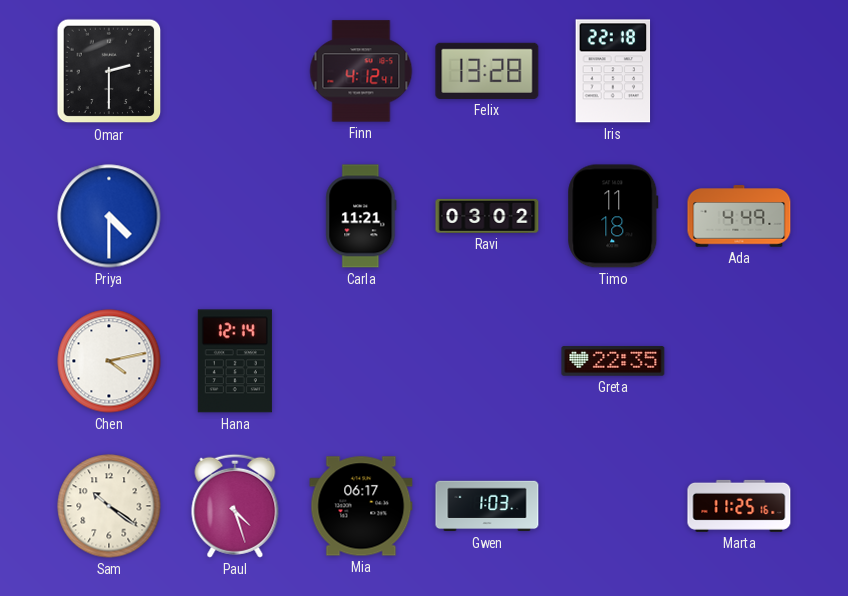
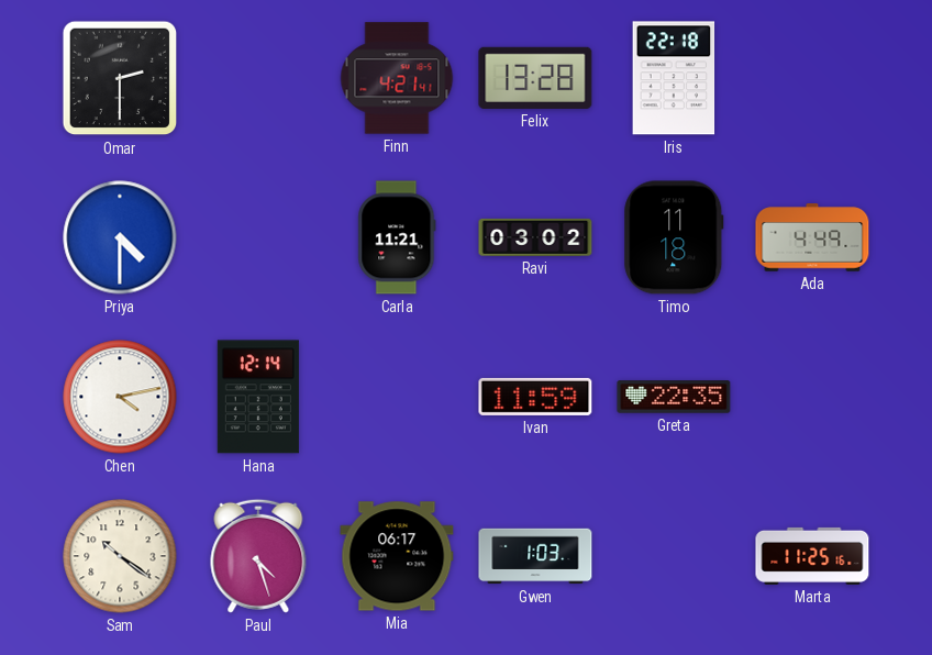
Finn: 4:12 -> 4:21
Ivan: none -> 11:59
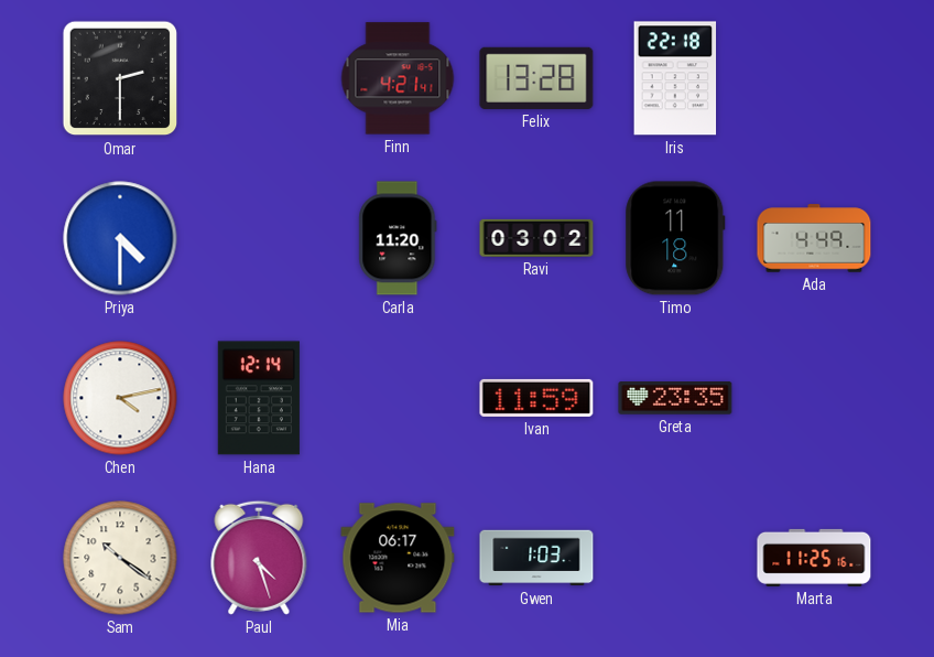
Carla: 11:21 -> 11:20
Greta: 22:35 -> 23:35
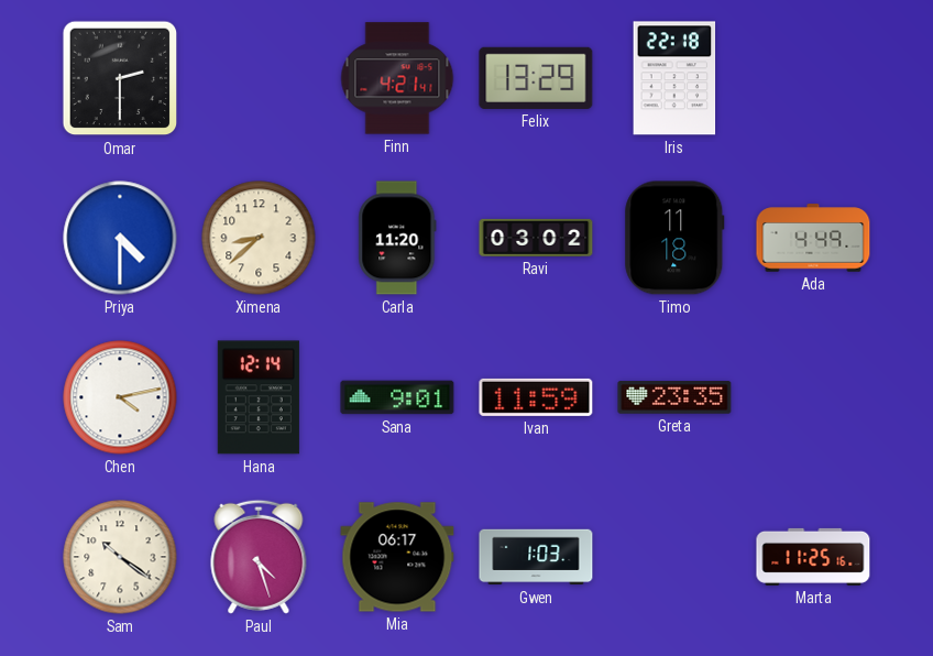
Felix: 13:28 -> 13:29
Ximena: none -> 8:38
Sana: none -> 9:01
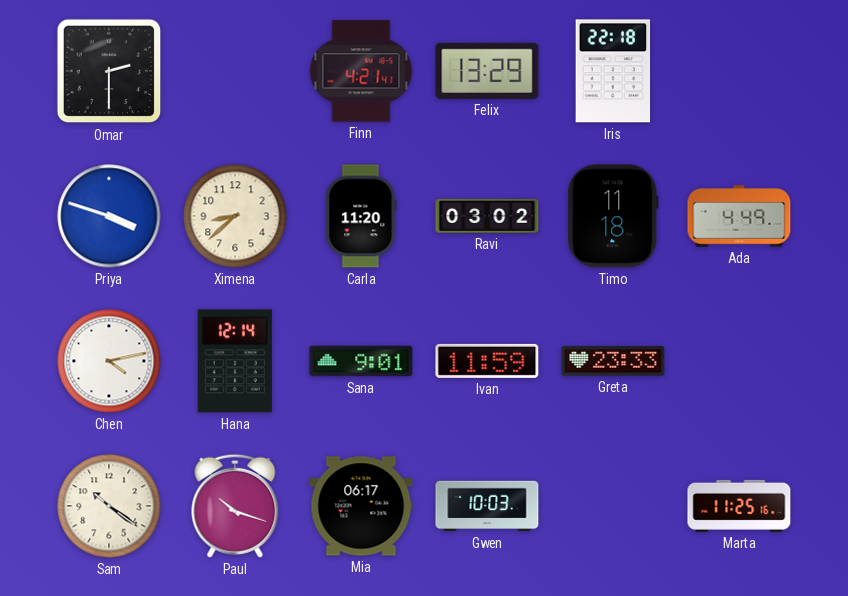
Priya: 4:30 -> 3:48
Greta: 23:35 -> 23:33
Paul: 4:27 -> 10:18
Gwen: 1:03 -> 10:03
